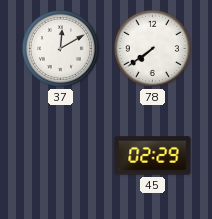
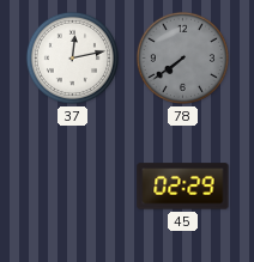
37: 12:10 -> 12:13
78 dial: white -> grey
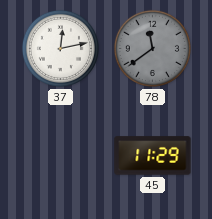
78: 7:39 -> 11:39
45: 02:29 -> 11:29
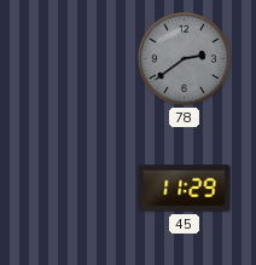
37: 12:13 -> none
78: 11:39 -> 2:39
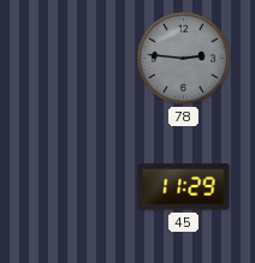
78: 2:39 -> 2:46
